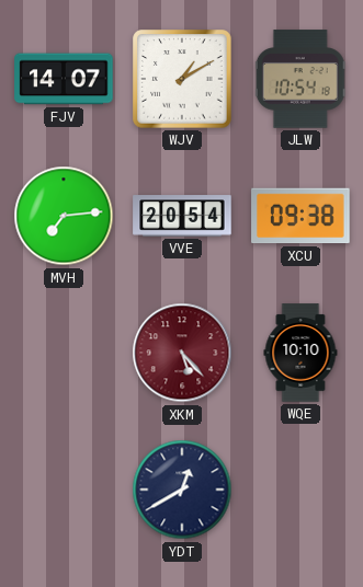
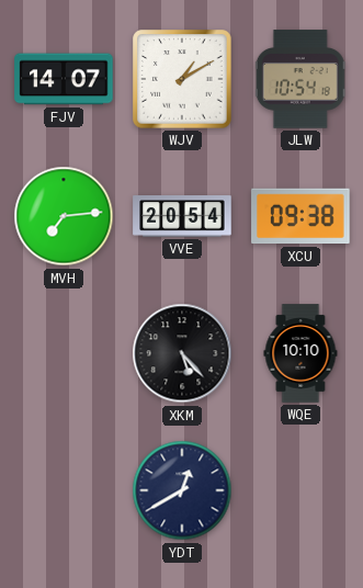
XKM dial: burgundy -> black
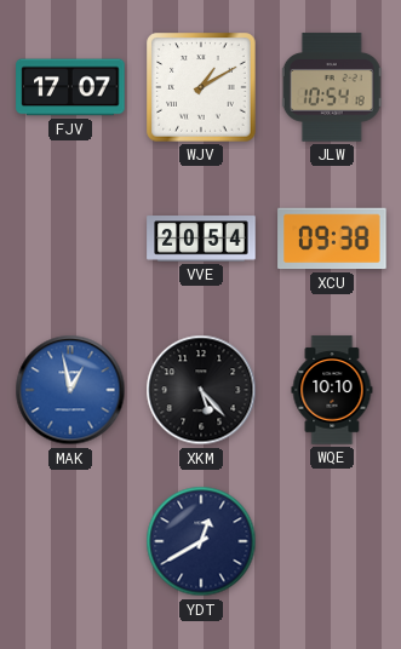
FJV: 14:07 -> 17:07
MVH: 7:14 -> none
MAK: none -> 12:58
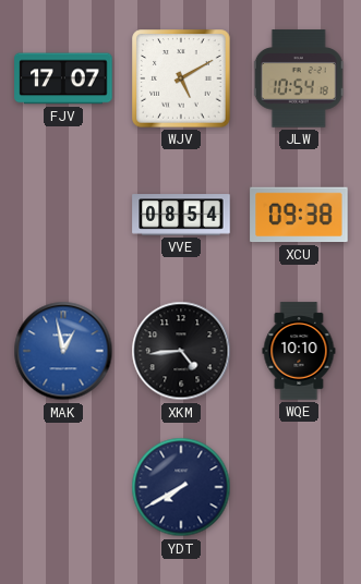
WJV: 1:10 -> 5:10
VVE: 20:54 -> 08:54
XKM: 5:23 -> 4:44
YDT: 12:40 -> 7:40
